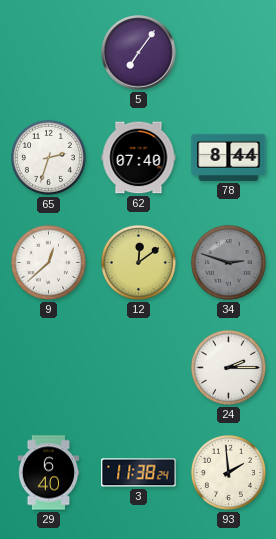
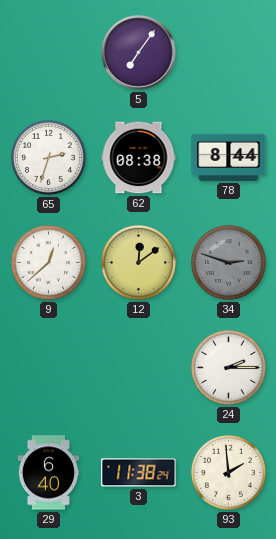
62: 07:40 -> 08:38
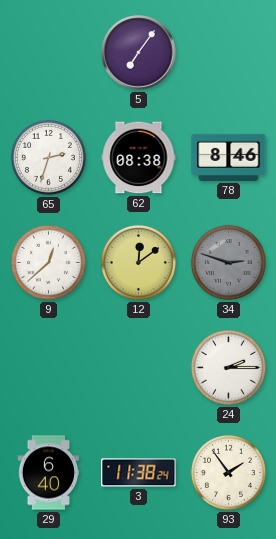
78: 8:44 -> 8:46
93: 1:59 -> 1:54
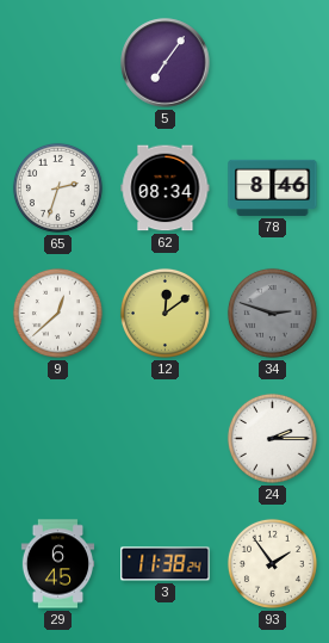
62: 08:38 -> 08:34
29: 6:40 -> 6:45
